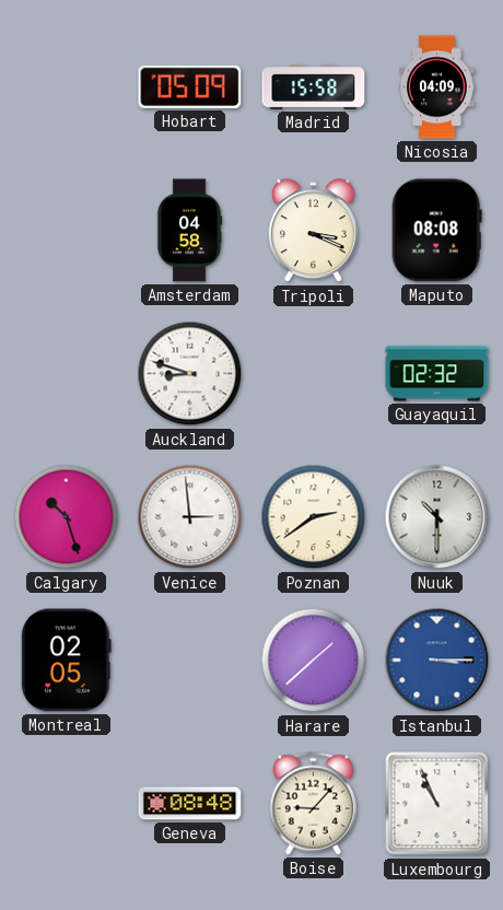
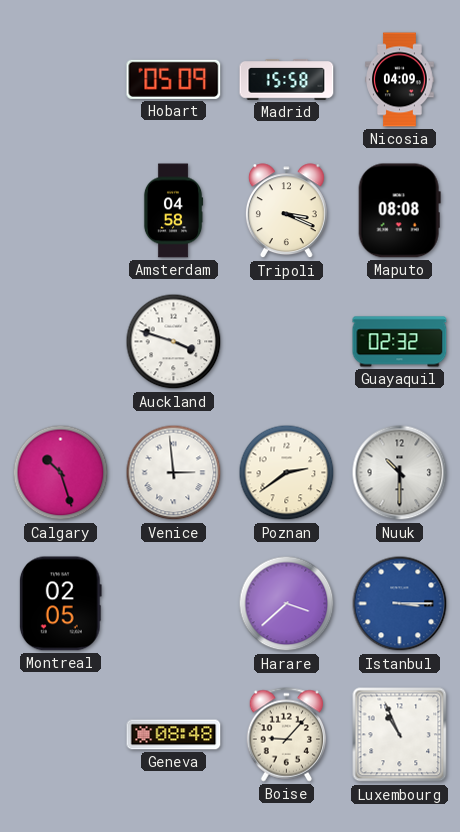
Auckland: 8:48 -> 3:48
Harare: 1:38 -> 3:38
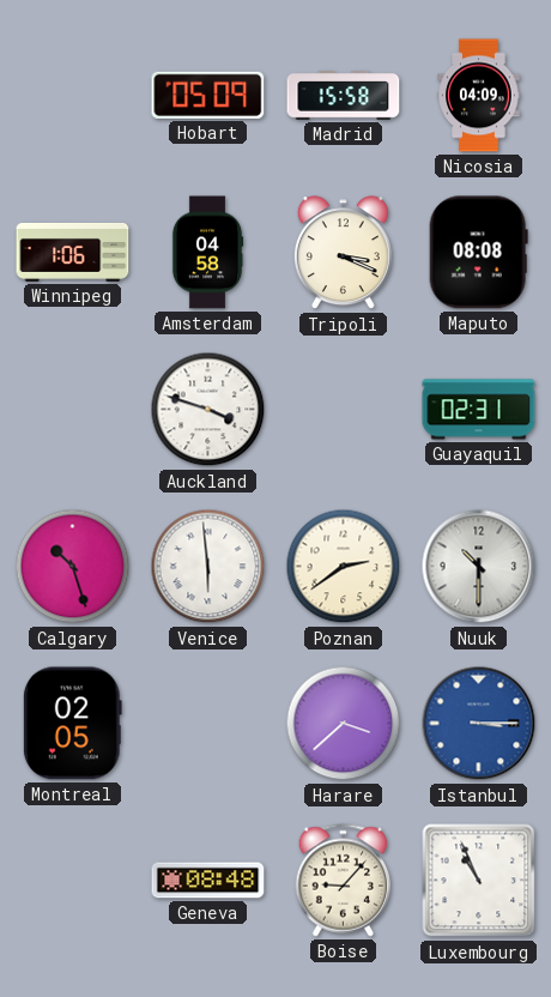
Winnipeg: none -> 1:06
Guayaquil: 02:32 -> 02:31
Venice: 2:59 -> 5:59
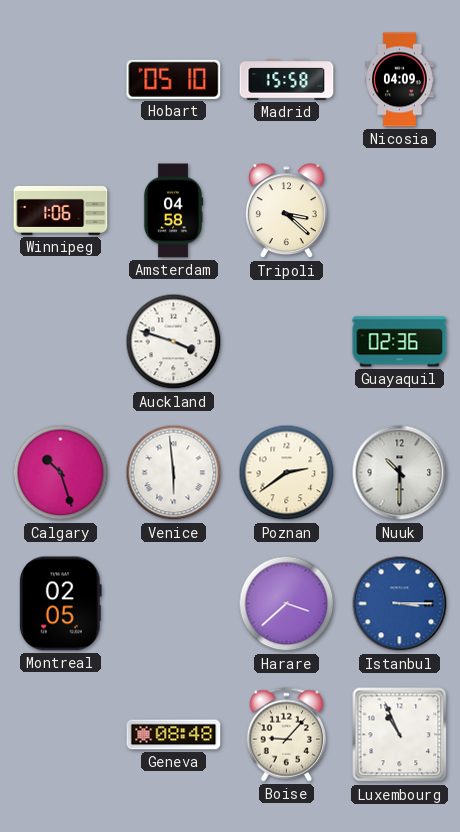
Hobart: 05:09 -> 05:10
Tripoli: 3:19 -> 3:22
Maputo: 08:08 -> none
Guayaquil: 02:31 -> 02:36
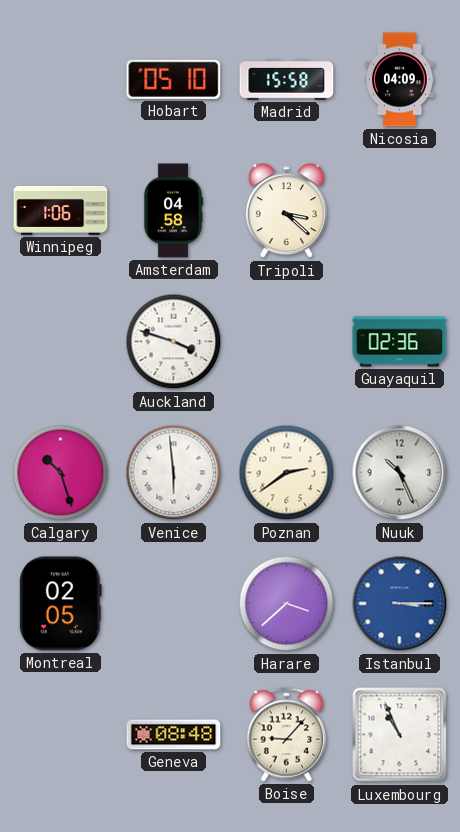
Nuuk: 10:30 -> 10:26
